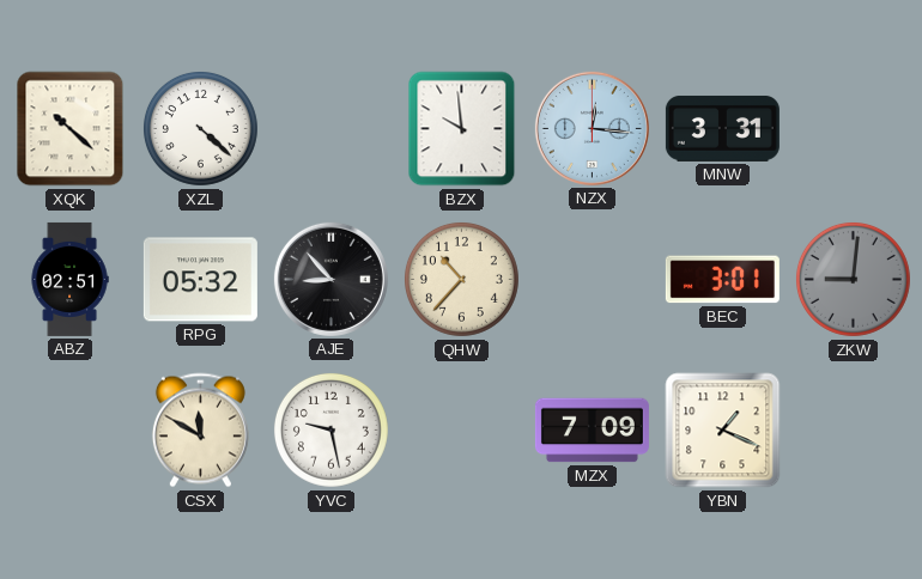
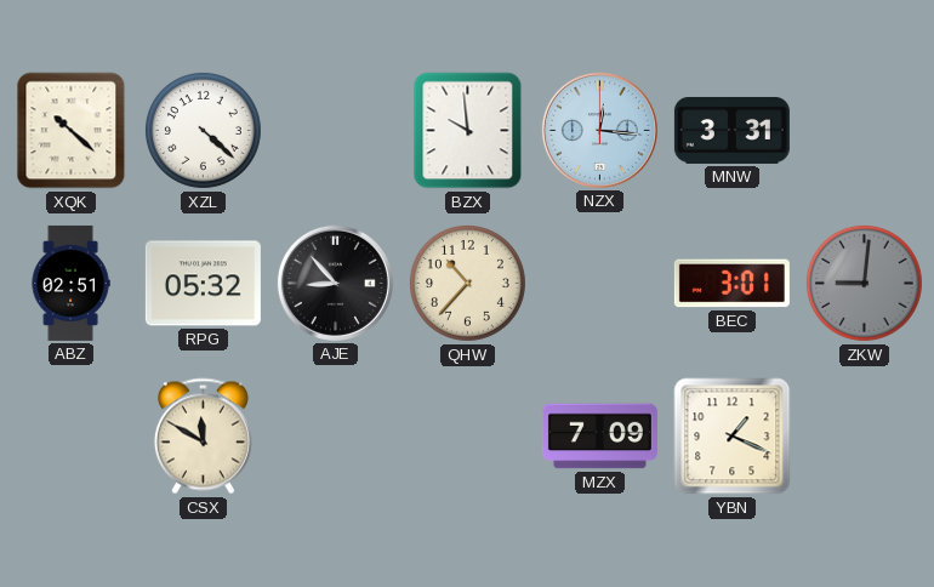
YVC: 9:28 -> none
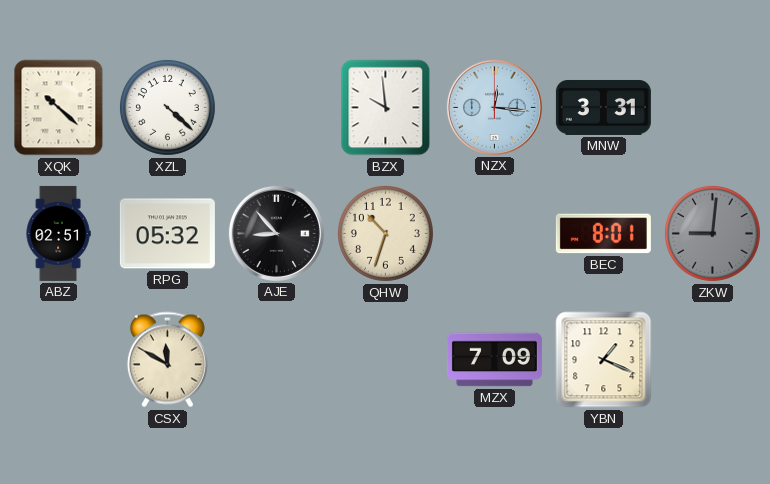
QHW: 10:37 -> 10:33
BEC: 3:01 -> 8:01
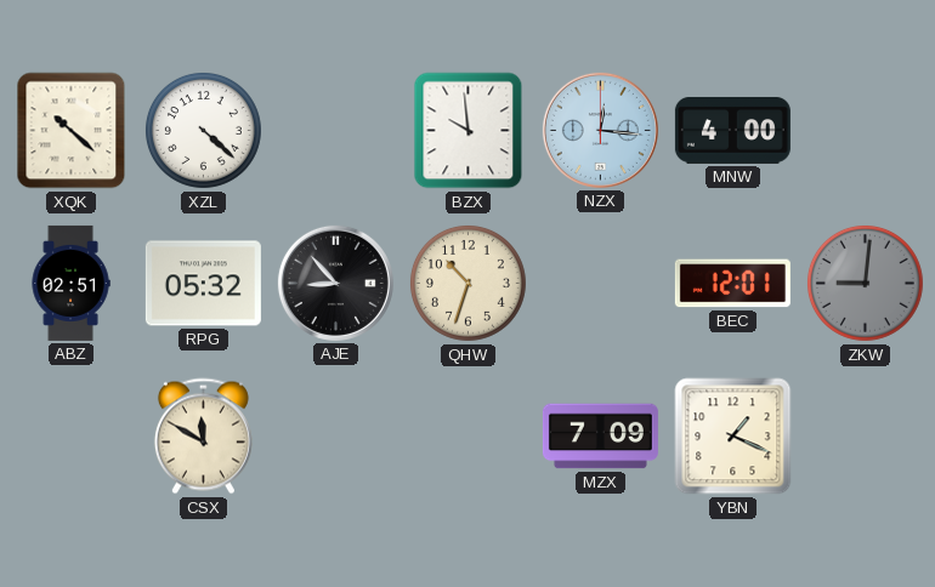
MNW: 3:31 -> 4:00
BEC: 8:01 -> 12:01
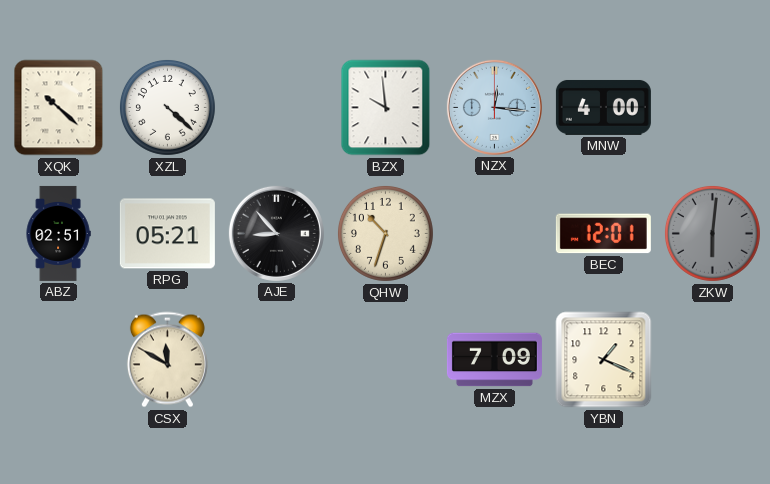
RPG: 05:32 -> 05:21
ZKW: 9:01 -> 6:01
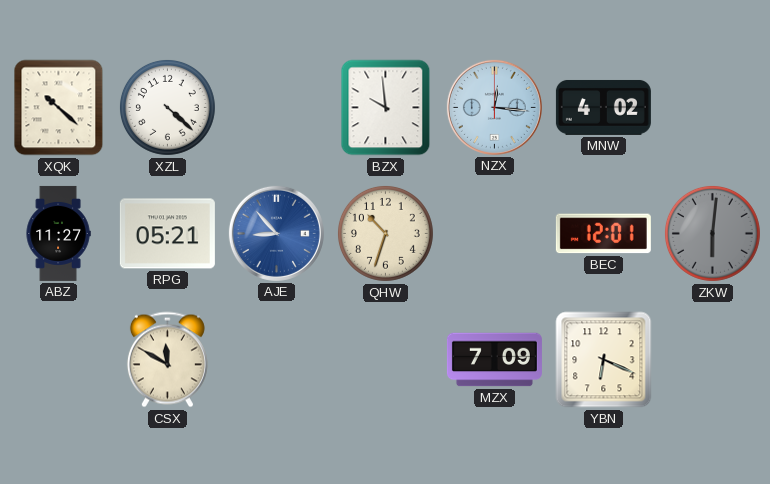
MNW: 4:00 -> 4:02
ABZ: 02:51 -> 11:27
AJE dial: black -> blue
YBN: 1:19 -> 6:19
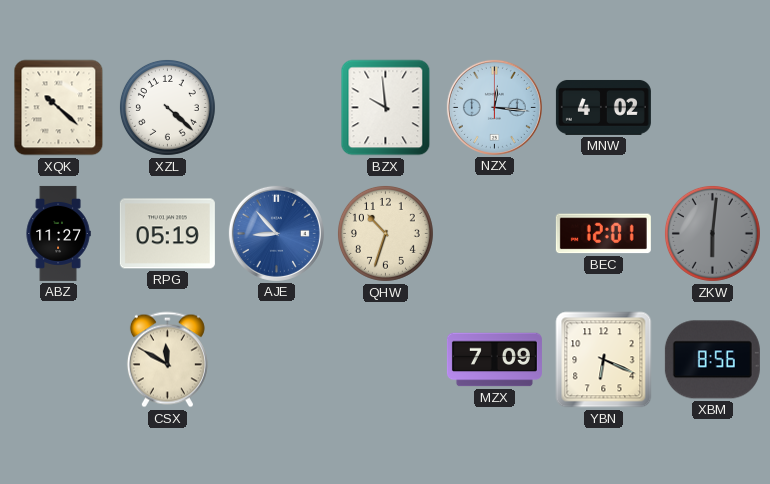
RPG: 05:21 -> 05:19
XBM: none -> 8:56
